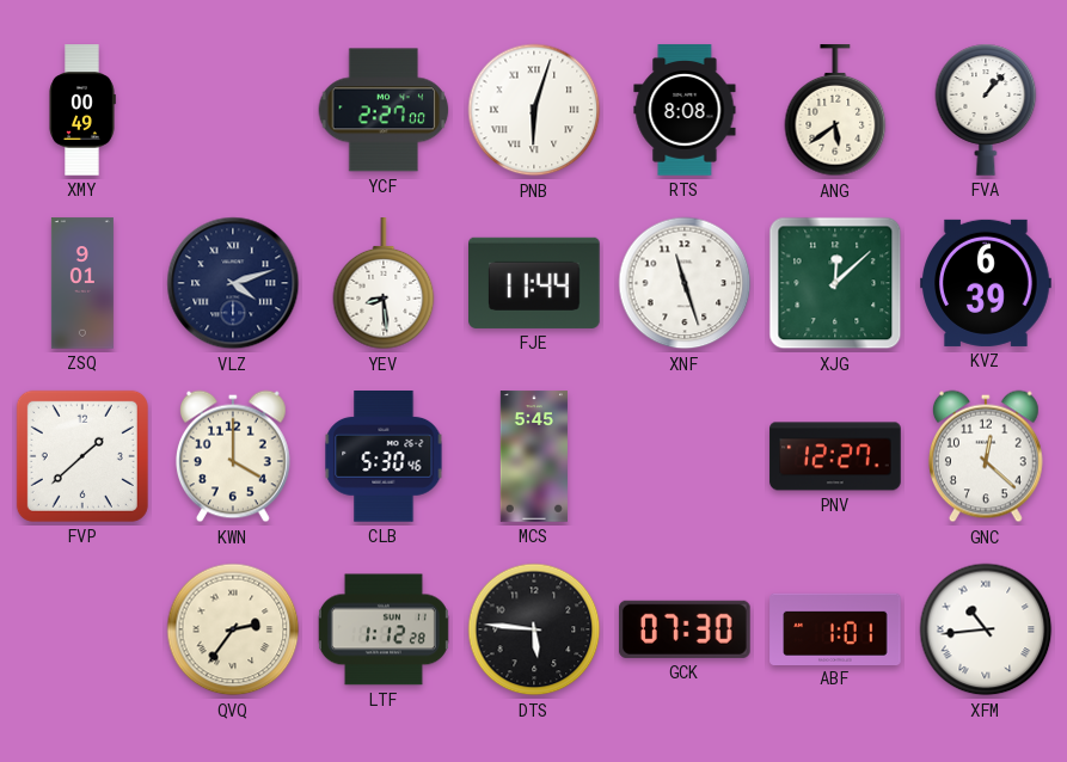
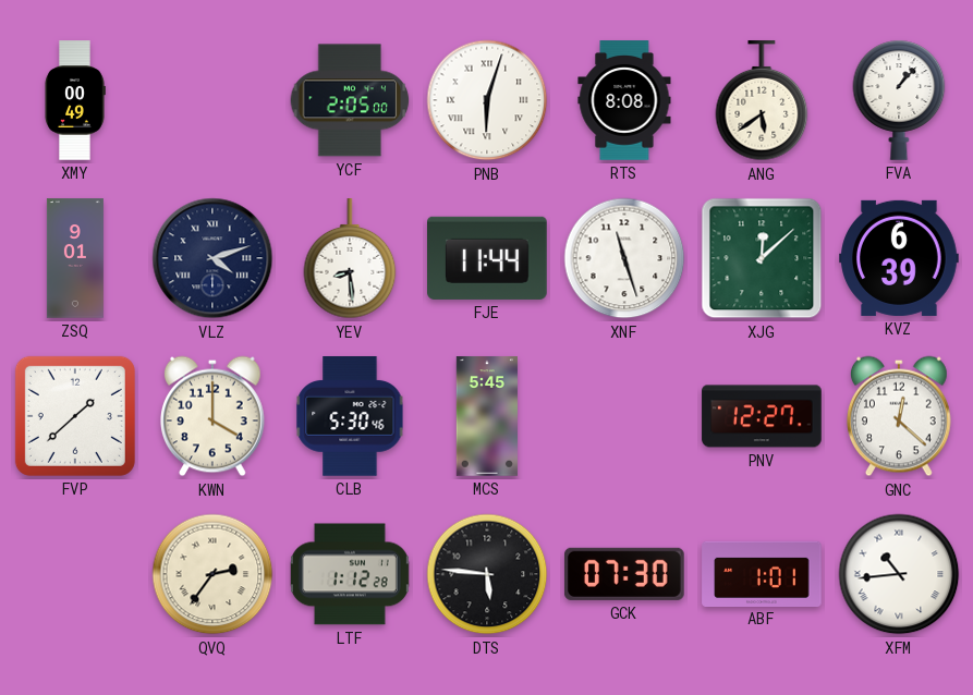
YCF: 2:27 -> 2:05
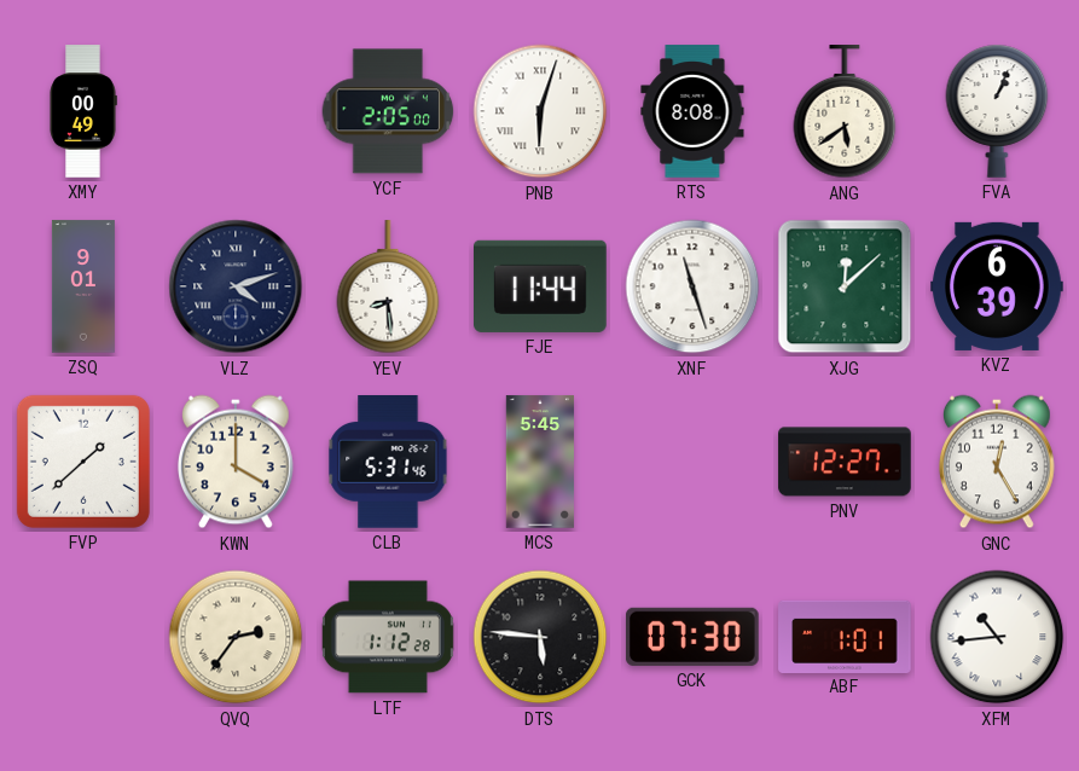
FVA: 1:07 -> 1:04
CLB: 5:30 -> 5:31
GNC: 12:22 -> 12:25
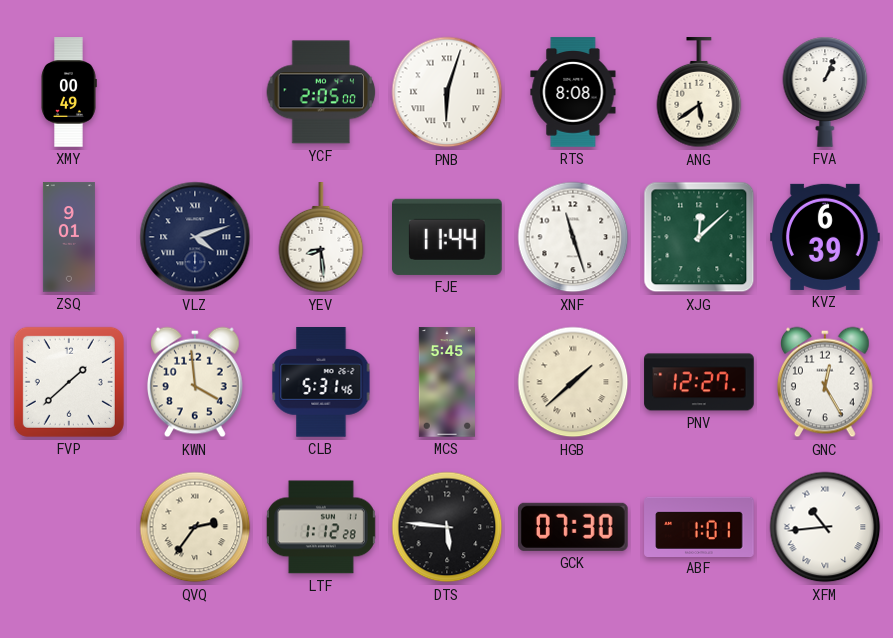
KWN: 4:00 -> 3:59
HGB: none -> 1:38
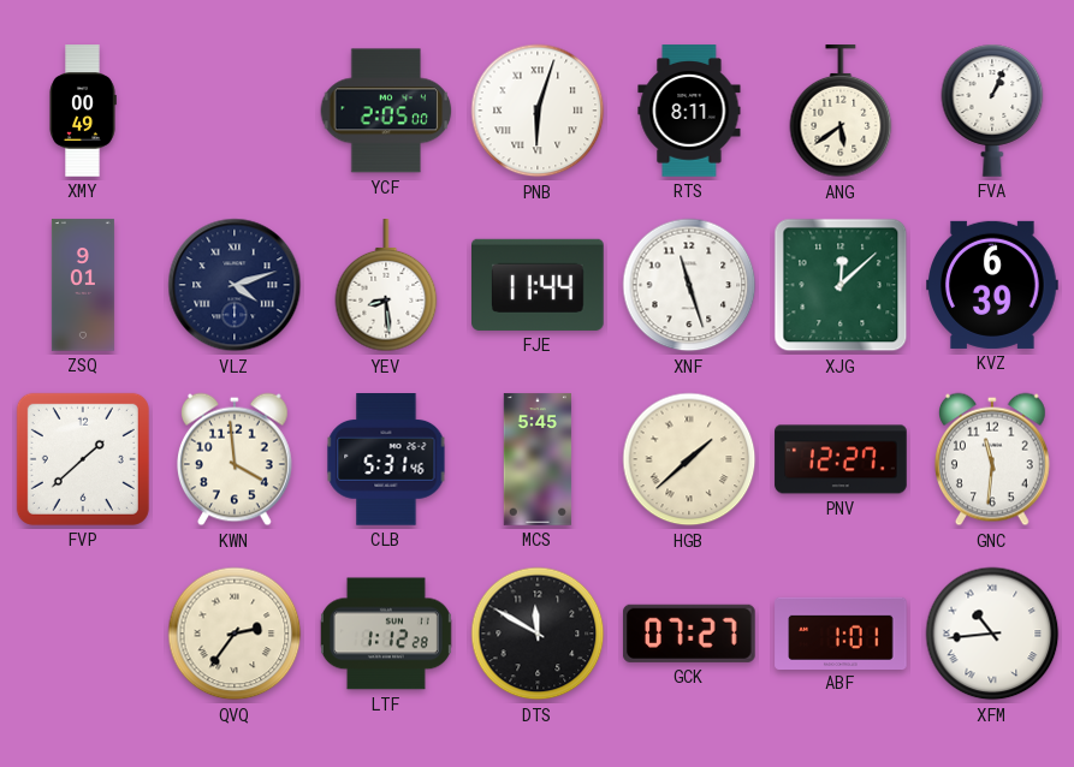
RTS: 8:08 -> 8:11
GNC: 12:25 -> 11:31
DTS: 5:46 -> 11:50
GCK: 07:30 -> 07:27
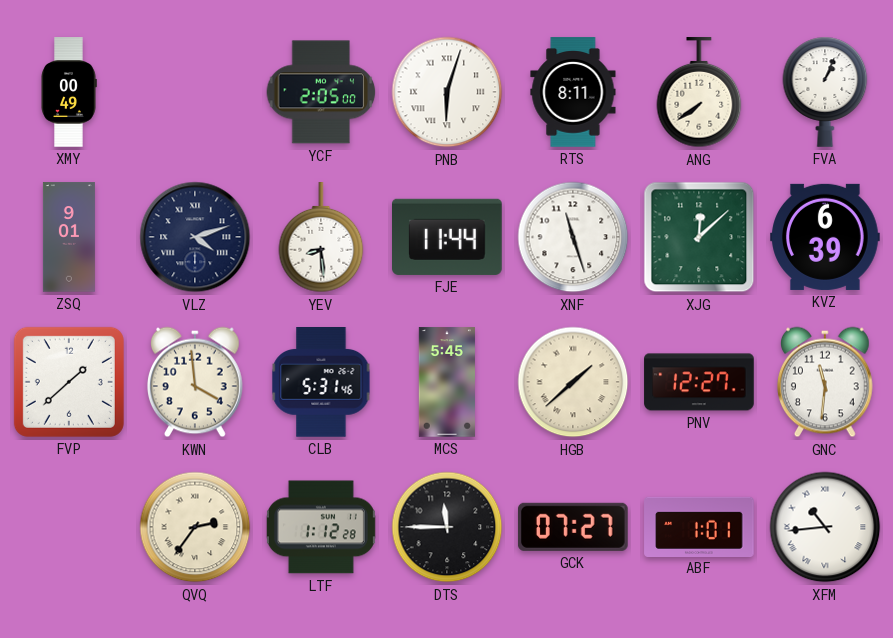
ANG: 5:39 -> 7:39
DTS: 11:50 -> 11:45
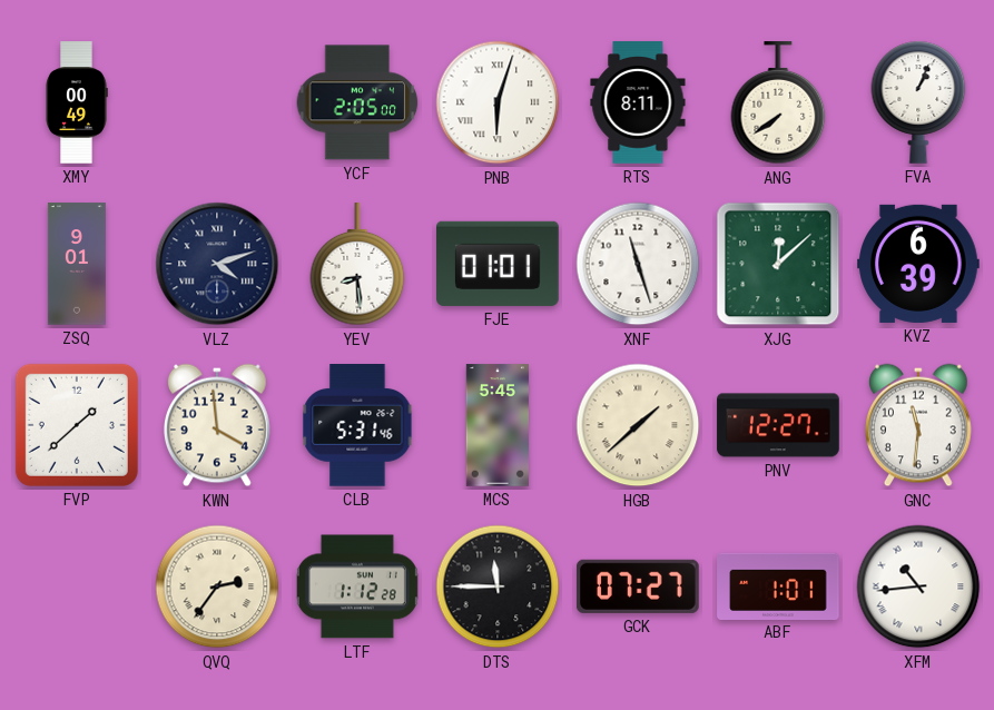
FJE: 11:44 -> 01:01
